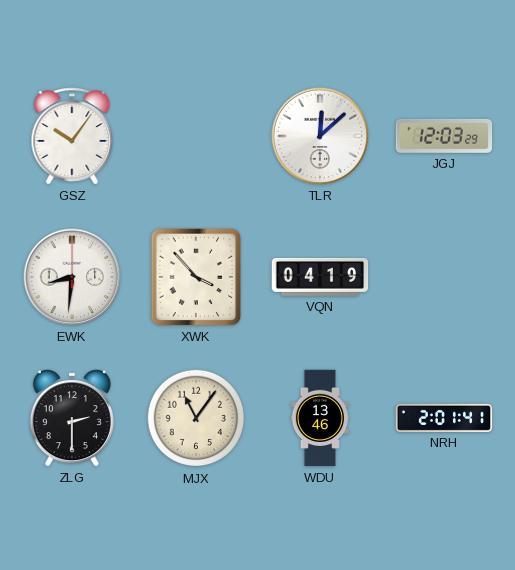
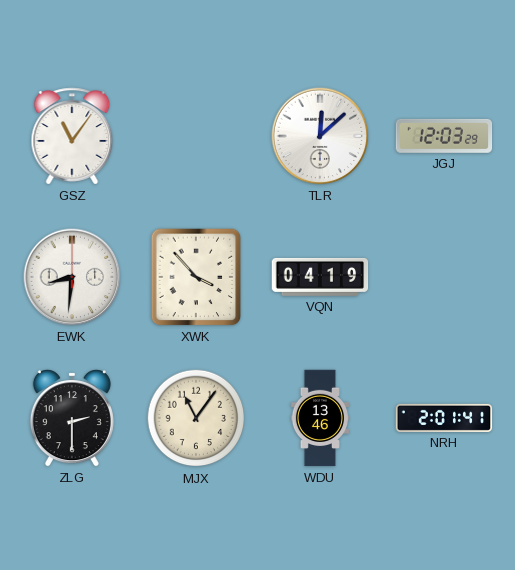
GSZ: 10:06 -> 11:06
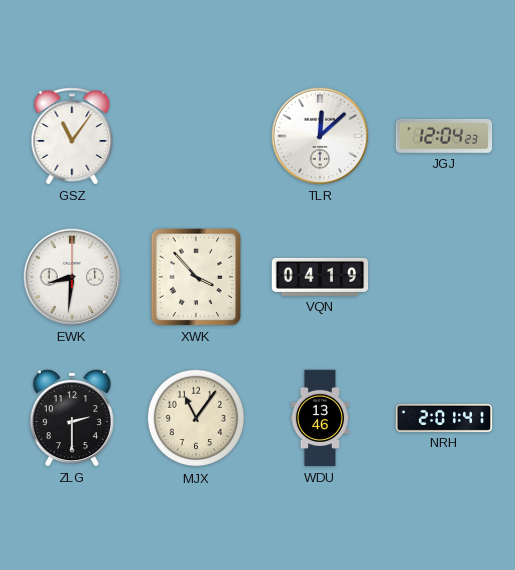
JGJ: 12:03 -> 12:04
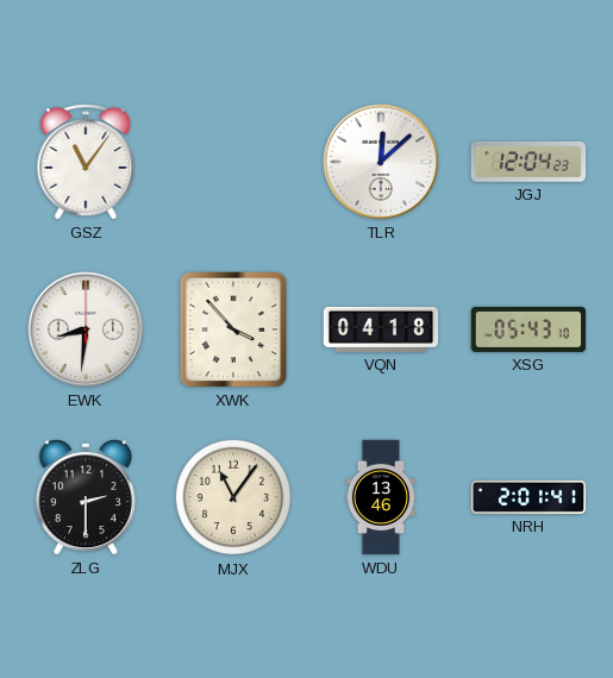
VQN: 04:19 -> 04:18
XSG: none -> 05:43
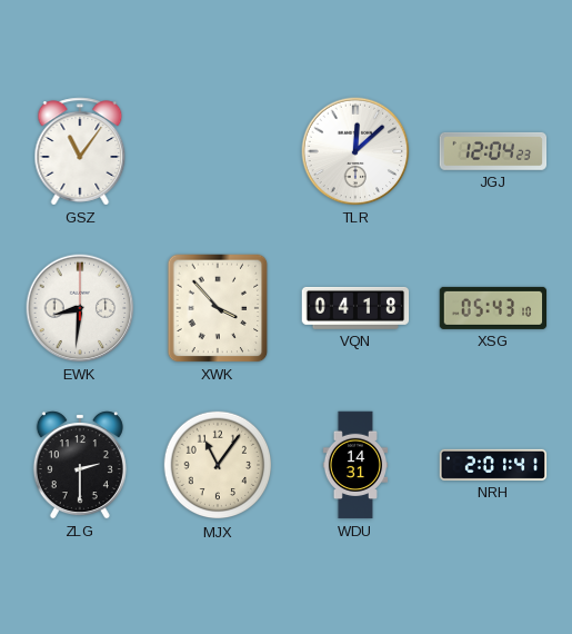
WDU: 13:46 -> 14:31
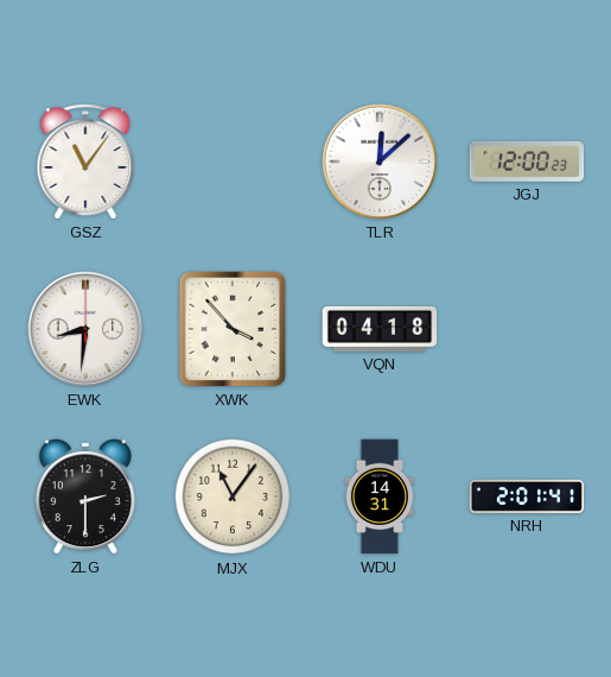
JGJ: 12:04 -> 12:00
XSG: 05:43 -> none
